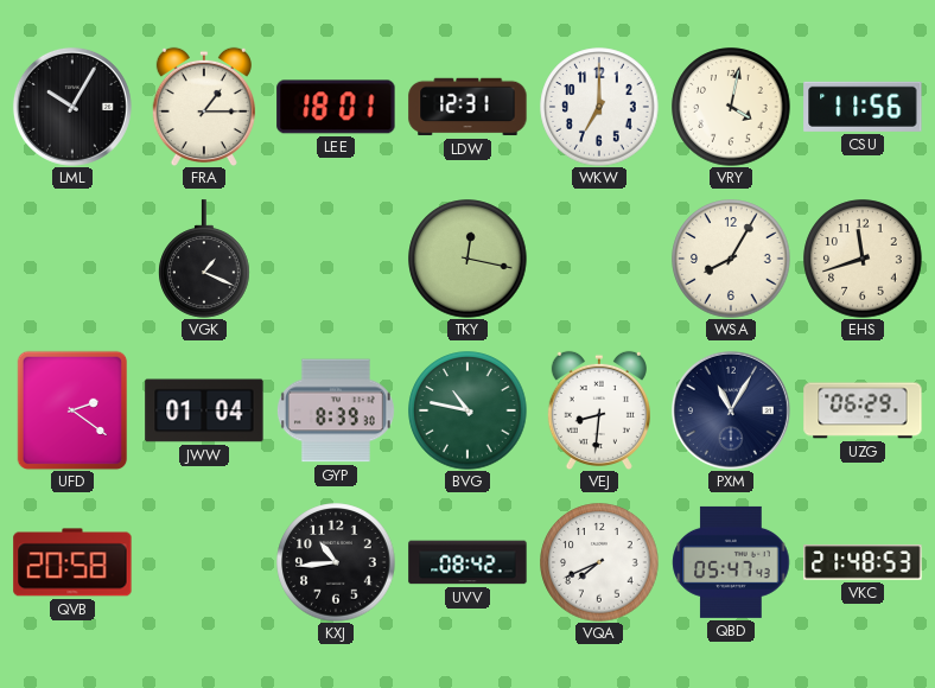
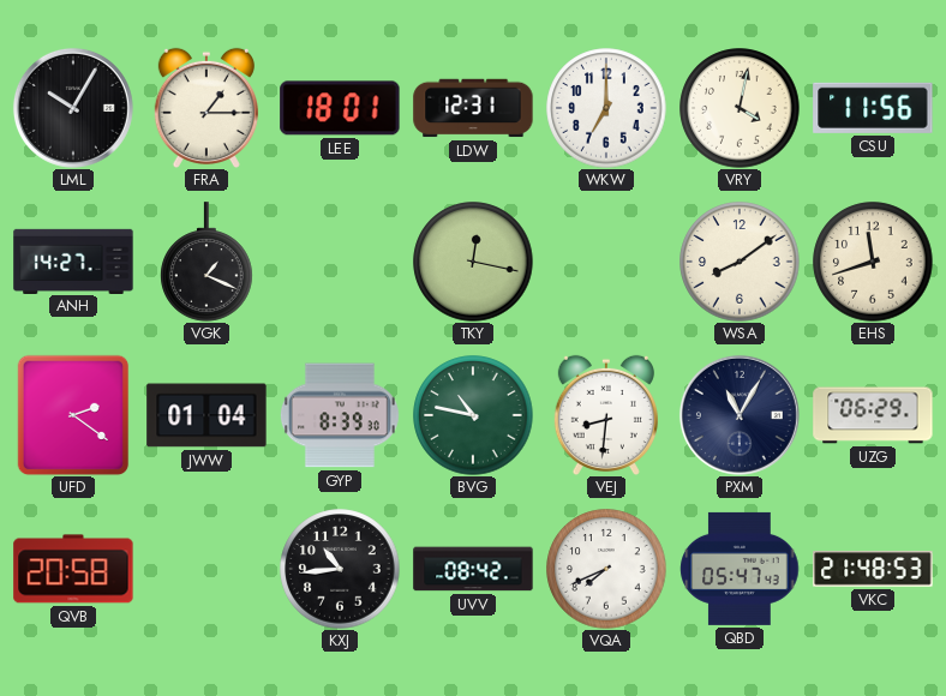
ANH: none -> 14:27
WSA: 8:05 -> 8:09
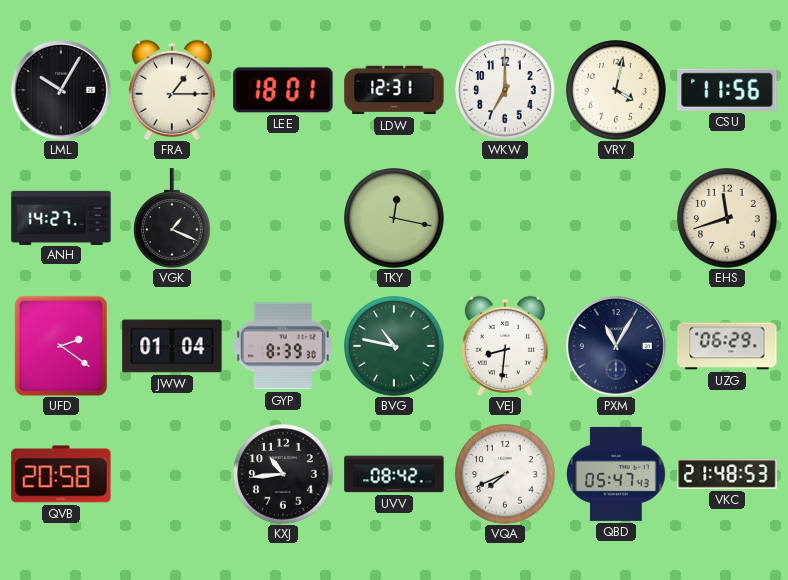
WSA: 8:09 -> none
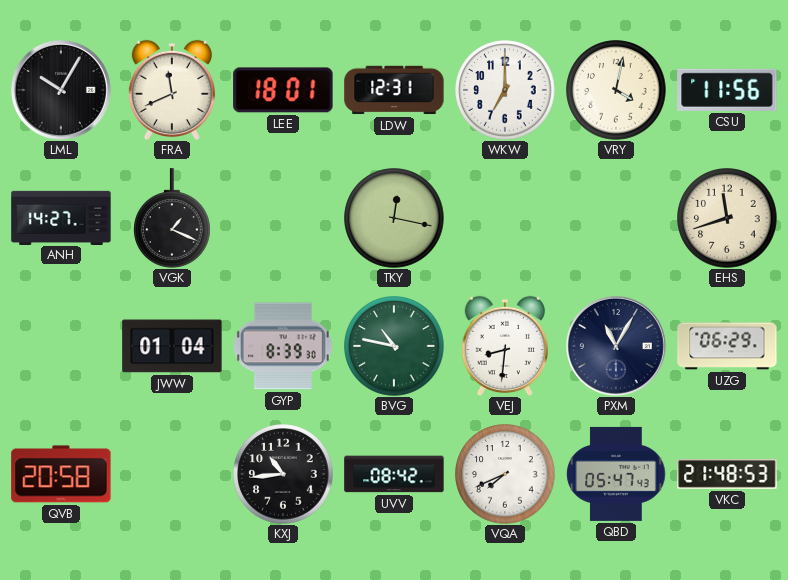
FRA: 1:15 -> 11:41
UFD: 2:21 -> none
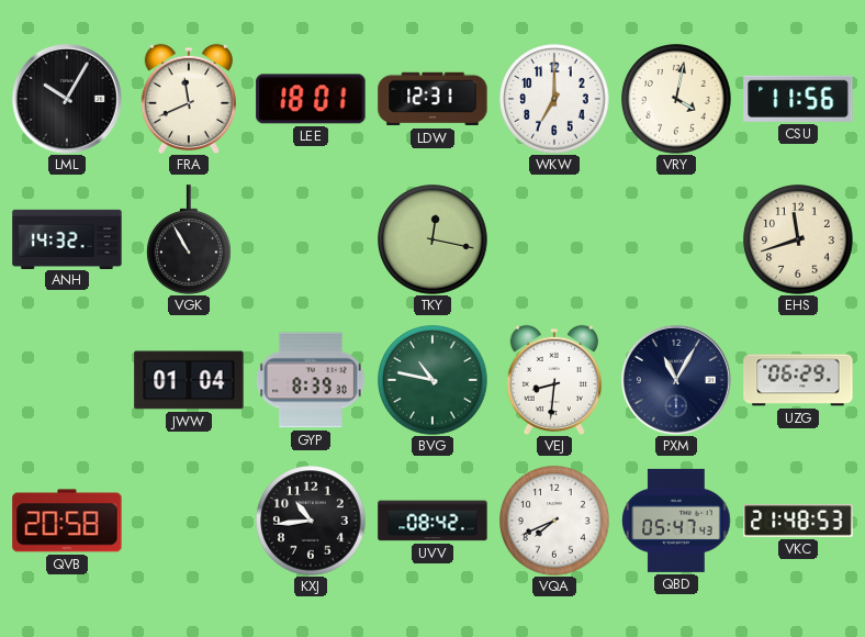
ANH: 14:27 -> 14:32
VGK: 1:19 -> 10:55
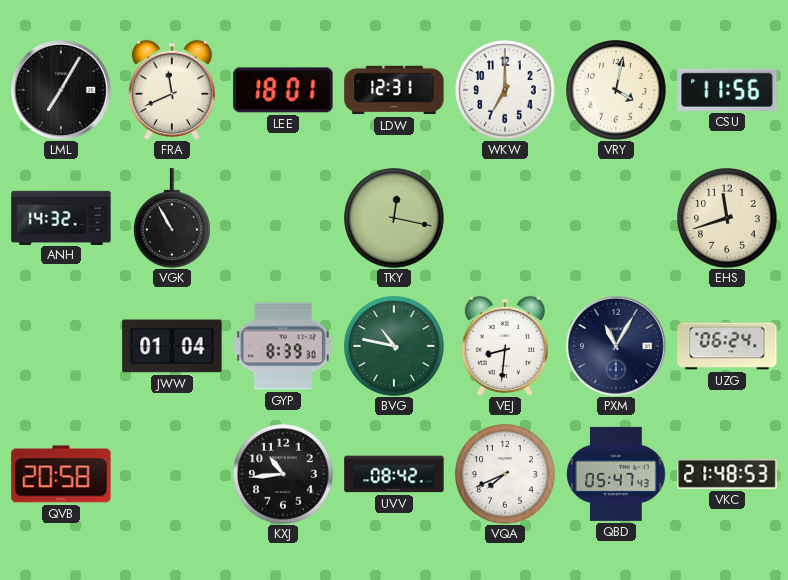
LML: 10:05 -> 7:05
UZG: 06:29 -> 06:24
